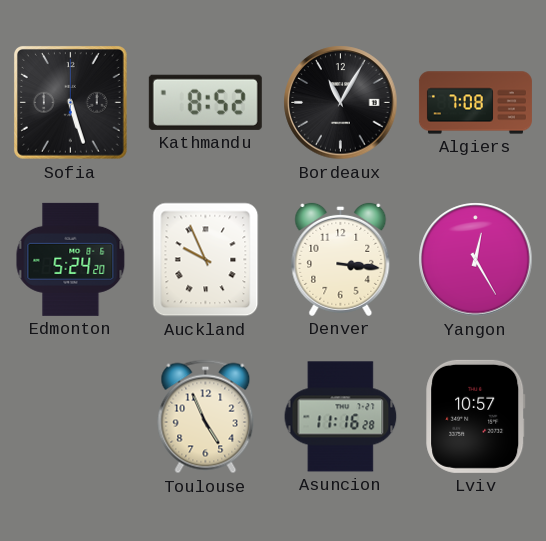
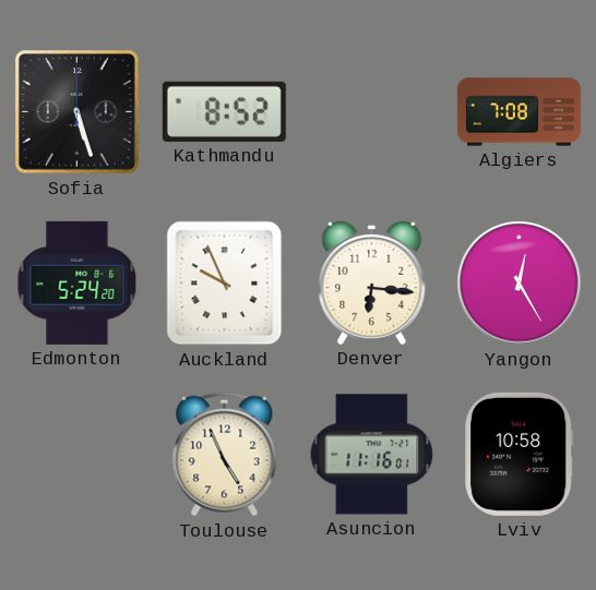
Bordeaux: 11:05 -> none
Denver: 3:16 -> 6:16
Asuncion: 11:16:28 -> 11:16:01
Lviv: 10:57 -> 10:58
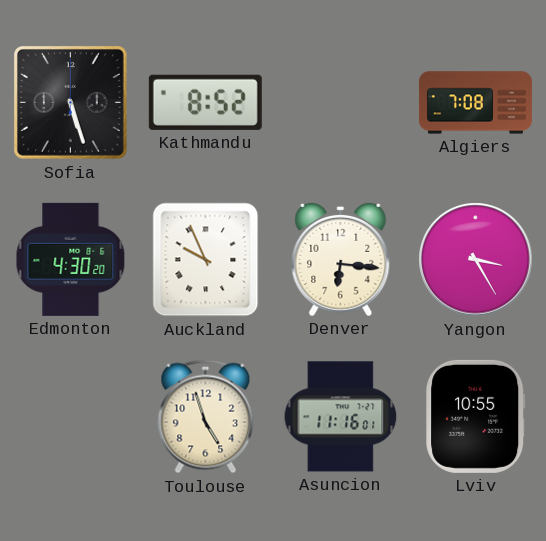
Edmonton: 5:24 -> 4:30
Yangon: 12:25 -> 3:25
Toulouse: 4:56 -> 4:57
Lviv: 10:58 -> 10:55
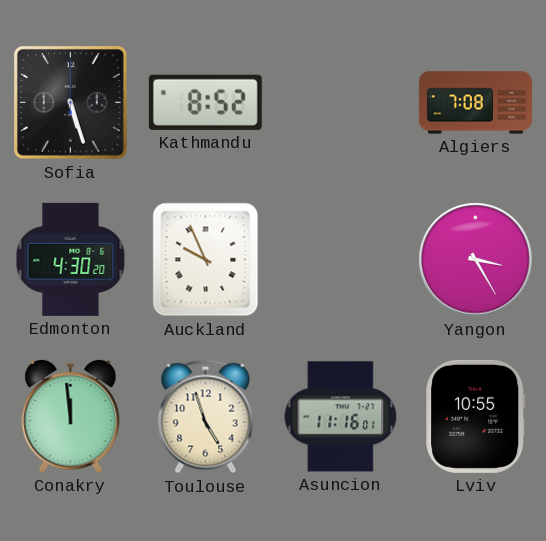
Denver: 6:16 -> none
Conakry: none -> 11:59
